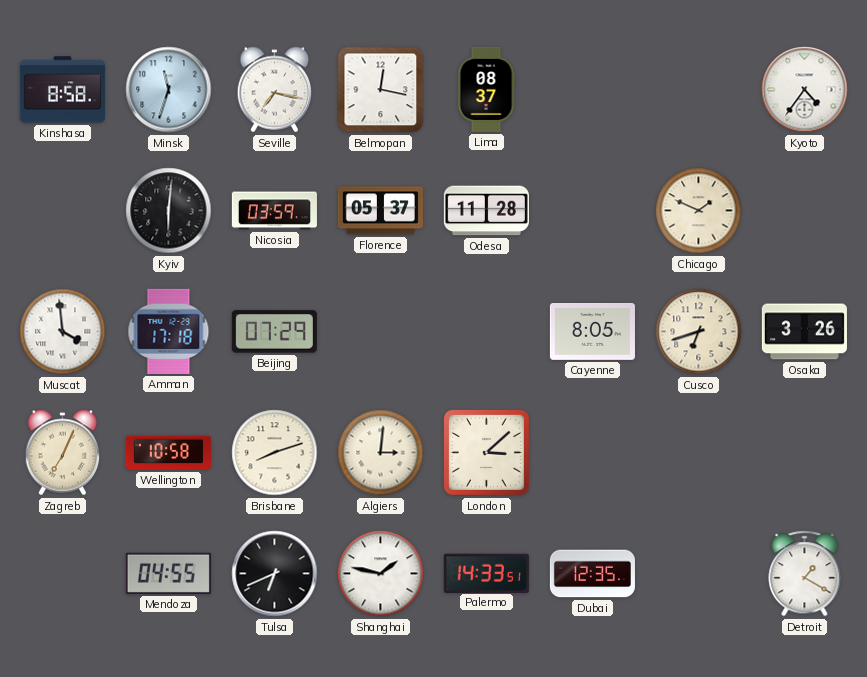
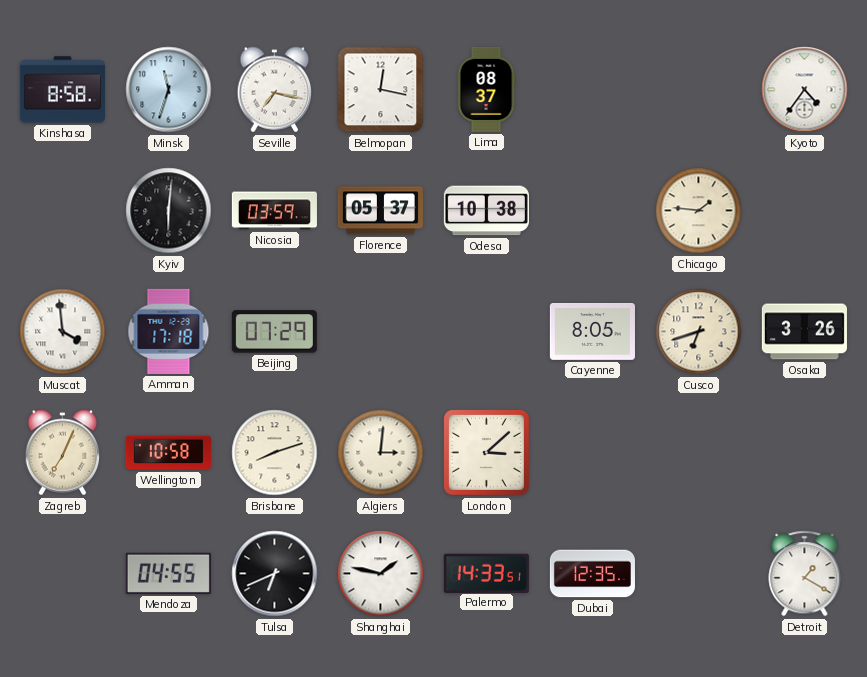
Odesa: 11:28 -> 10:38
Chicago: 1:49 -> 1:46
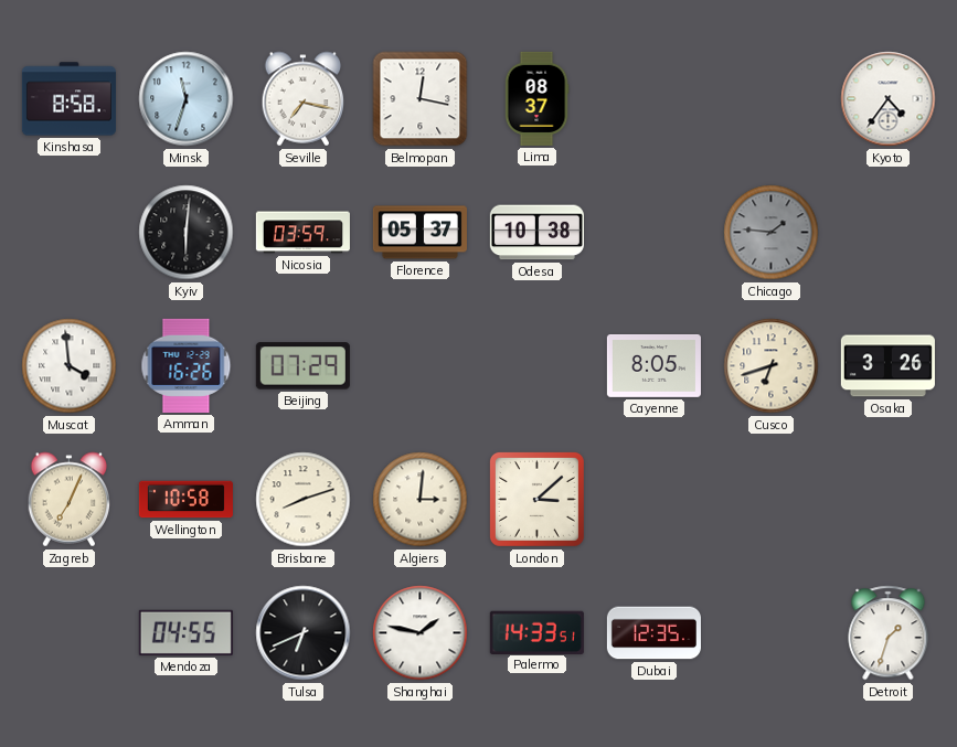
Chicago dial: cream -> grey
Amman: 17:18 -> 16:26
Detroit: 1:20 -> 1:33
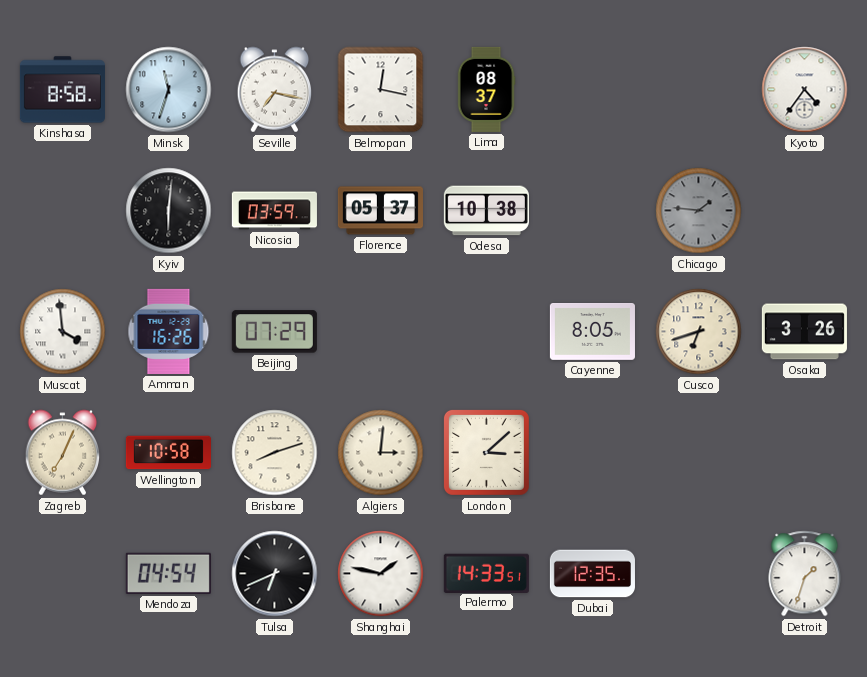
Mendoza: 04:55 -> 04:54
